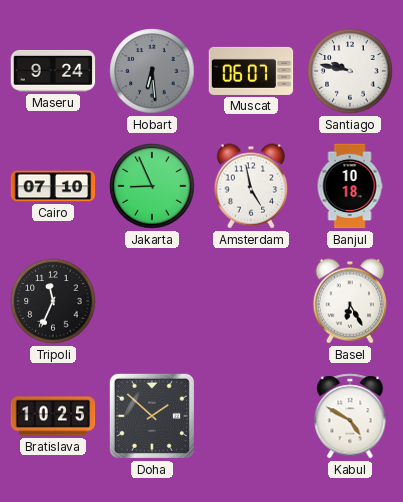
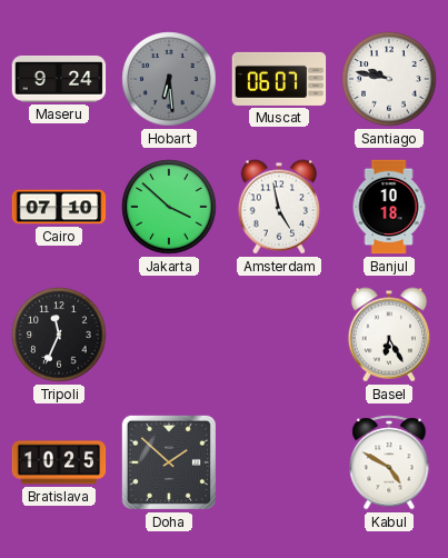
Jakarta: 8:56 -> 3:52
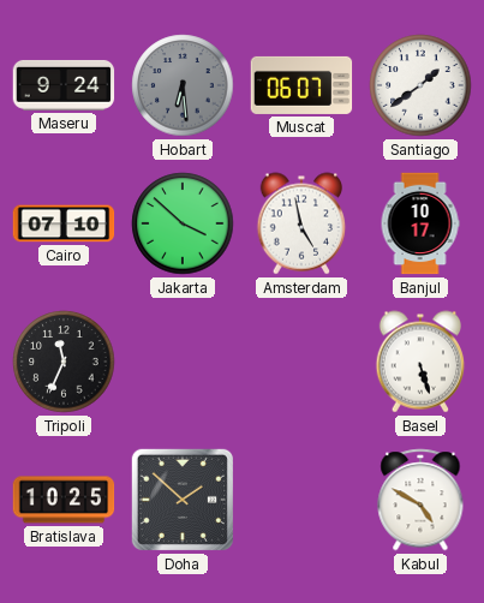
Santiago: 9:47 -> 1:39
Banjul: 10:18 -> 10:17
Basel: 6:25 -> 5:27
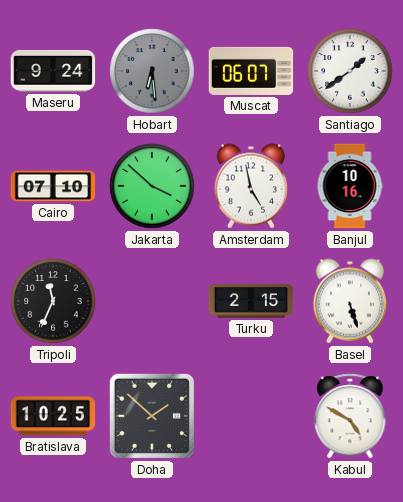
Banjul: 10:17 -> 10:16
Turku: none -> 2:15
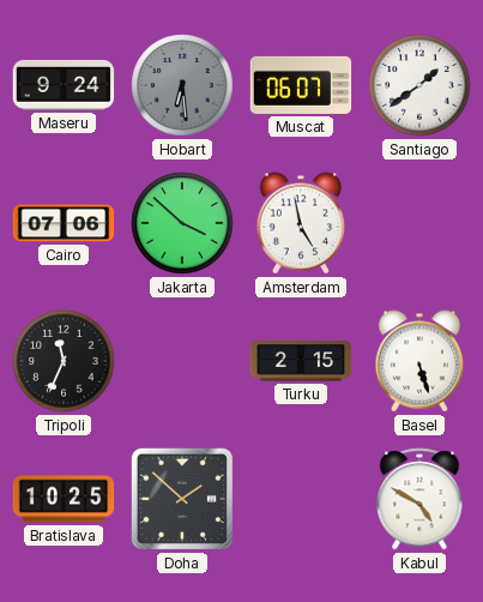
Cairo: 07:10 -> 07:06
Banjul: 10:16 -> none
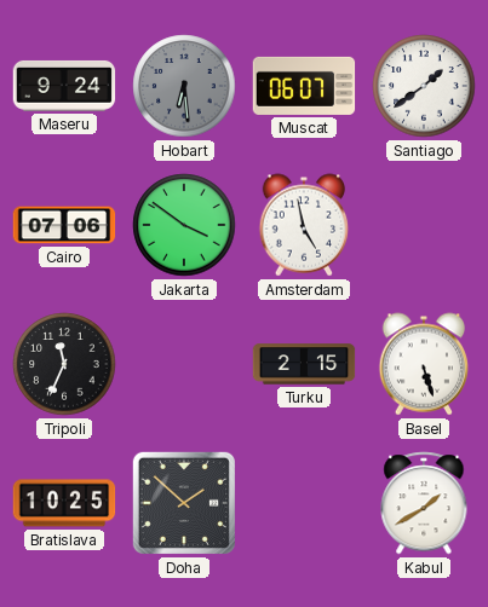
Jakarta: 3:52 -> 3:51
Kabul: 4:50 -> 1:40
